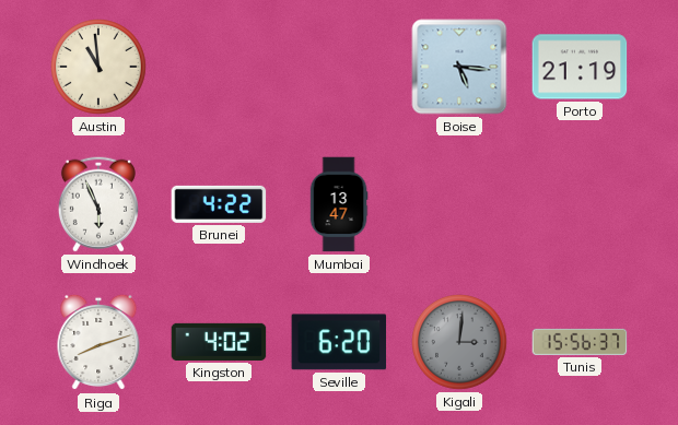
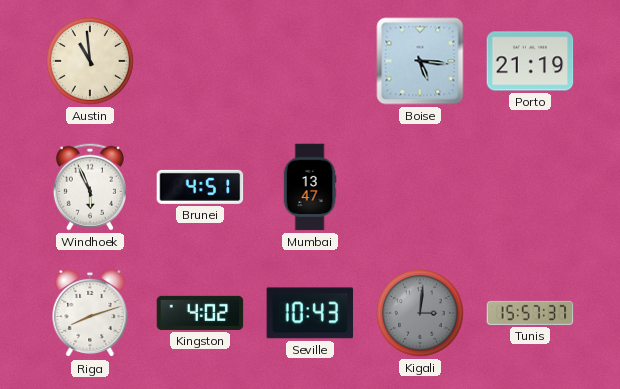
Brunei: 4:22 -> 4:51
Seville: 6:20 -> 10:43
Tunis: 15:56 -> 15:57
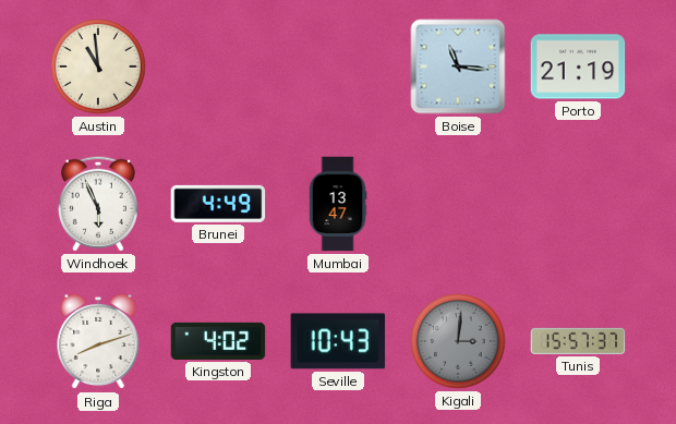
Boise: 5:16 -> 11:16
Brunei: 4:51 -> 4:49
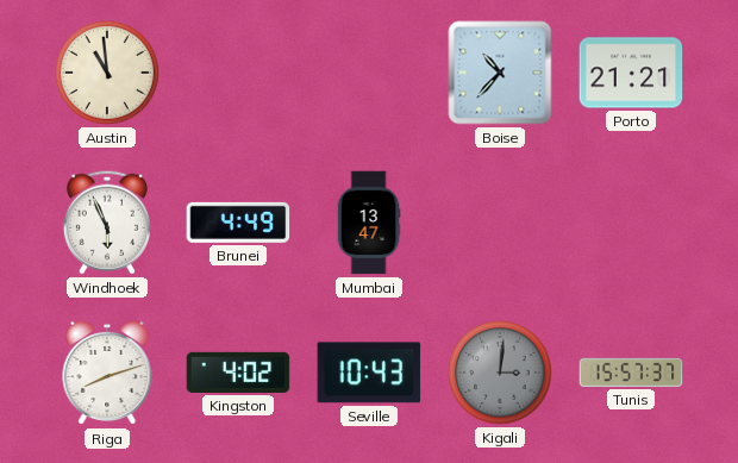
Boise: 11:16 -> 10:37
Porto: 21:19 -> 21:21
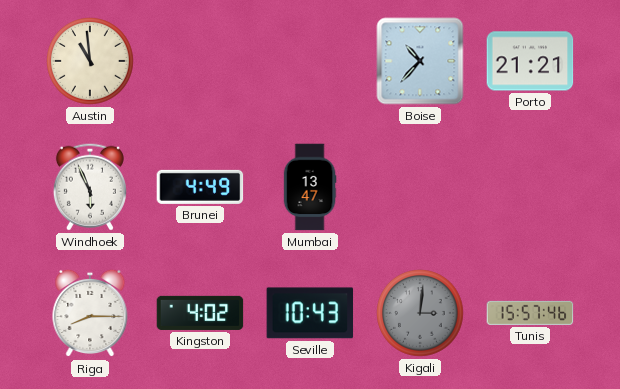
Riga: 8:12 -> 8:15
Tunis: 15:57:37 -> 15:57:46
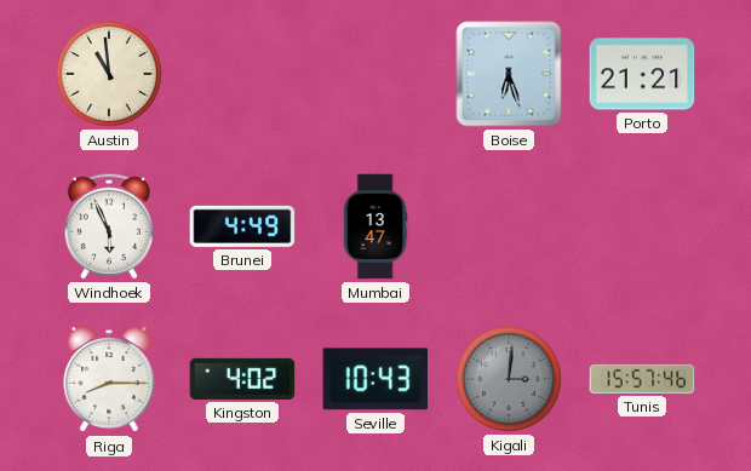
Boise: 10:37 -> 6:27
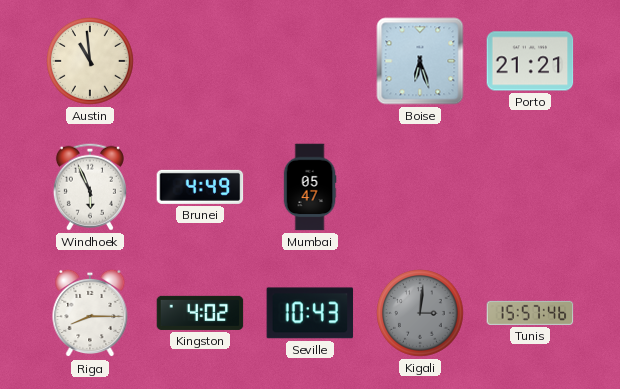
Mumbai: 13:47 -> 05:47
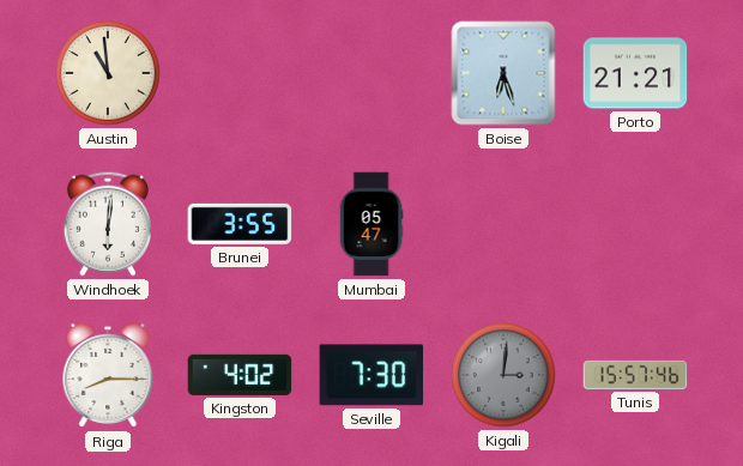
Windhoek: 5:56 -> 6:01
Brunei: 4:49 -> 3:55
Seville: 10:43 -> 7:30
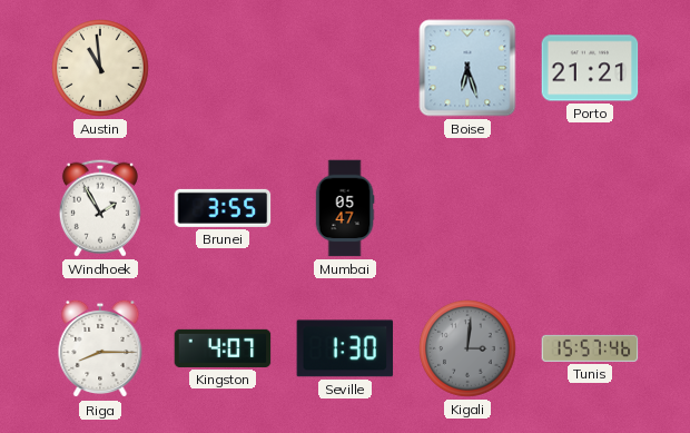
Windhoek: 6:01 -> 1:55
Kingston: 4:02 -> 4:07
Seville: 7:30 -> 1:30
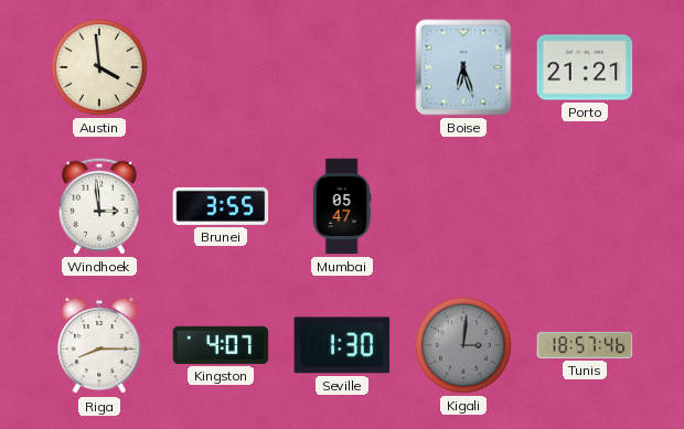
Austin: 10:59 -> 3:59
Windhoek: 1:55 -> 2:59
Tunis: 15:57 -> 18:57
